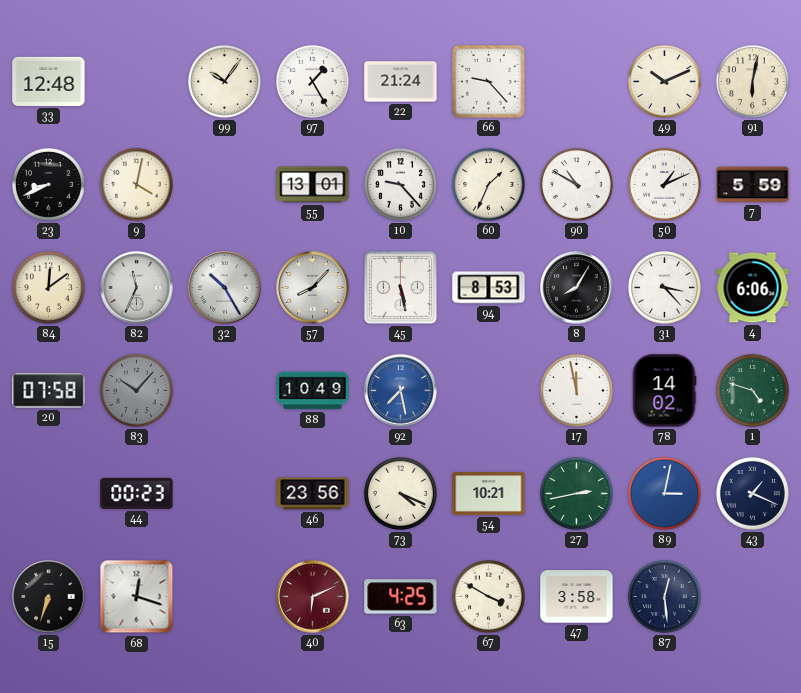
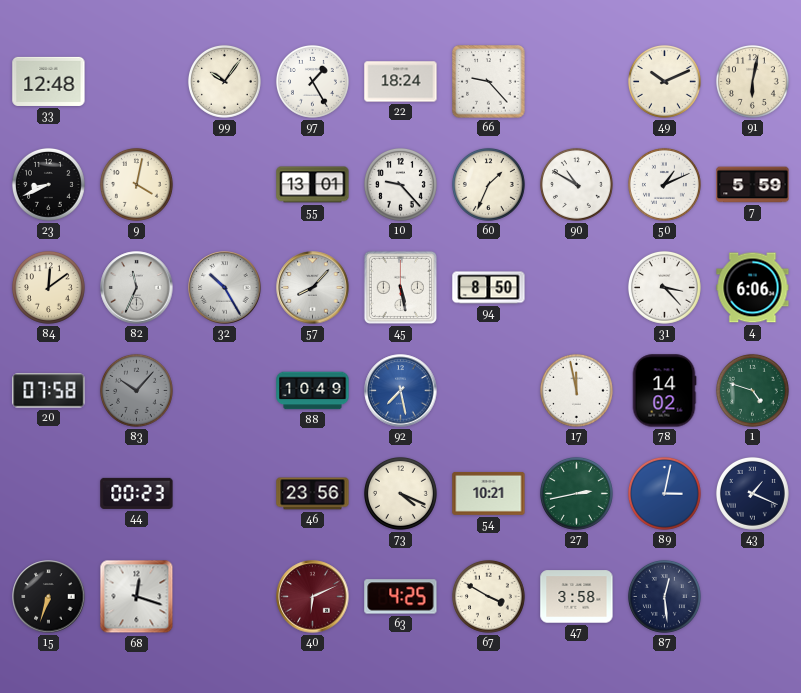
22: 21:24 -> 18:24
94: 8:53 -> 8:50
8: 8:05 -> none
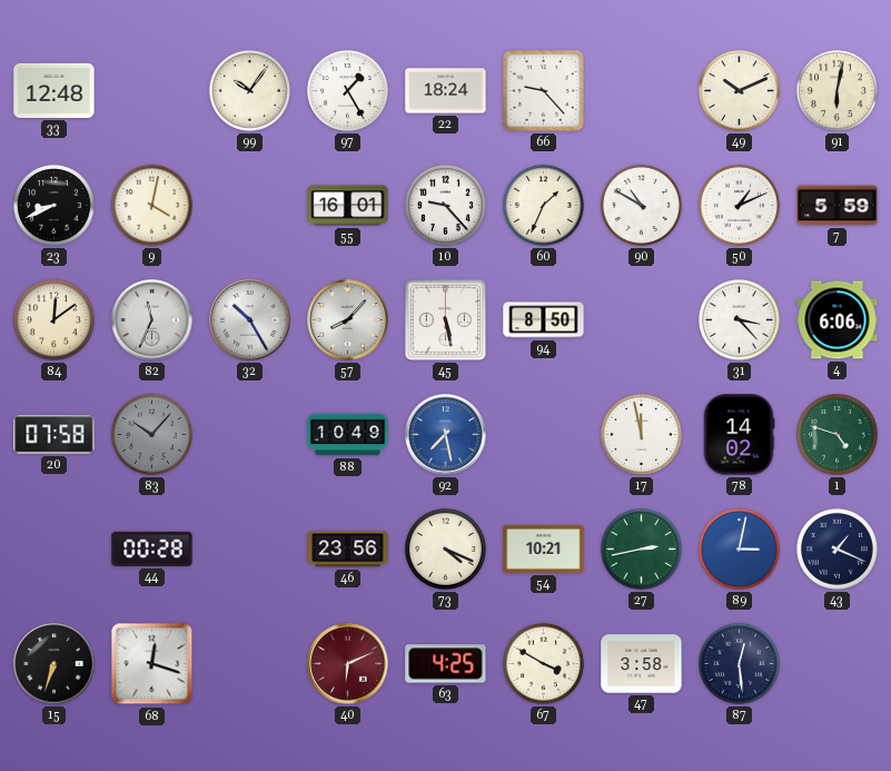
55: 13:01 -> 16:01
44: 00:23 -> 00:28
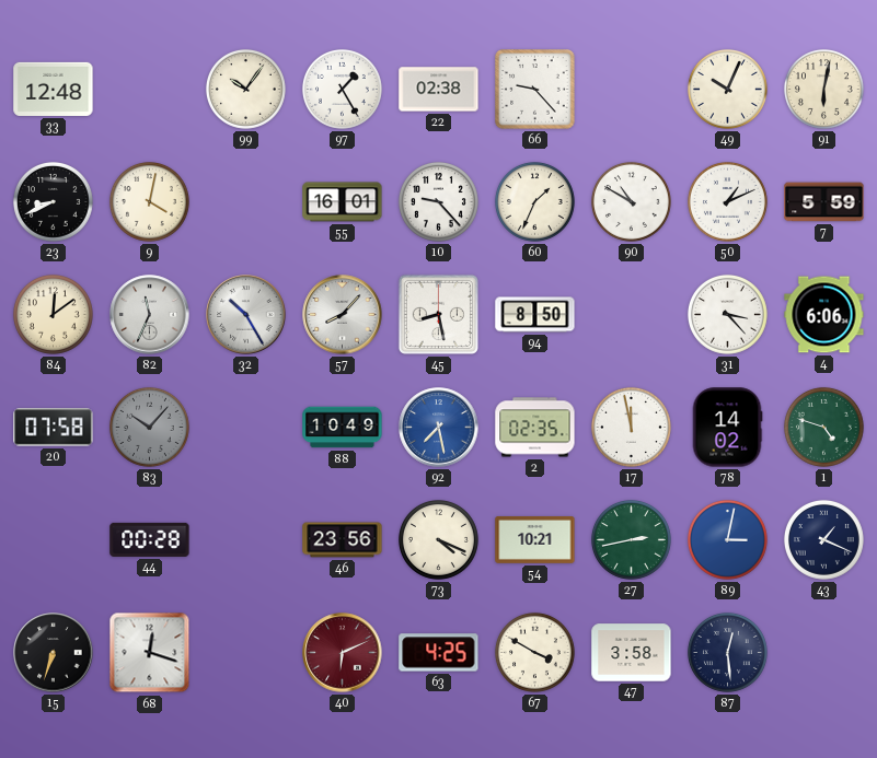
22: 18:24 -> 02:38
49: 10:11 -> 10:04
45: 5:28 -> 8:28
2: none -> 02:35
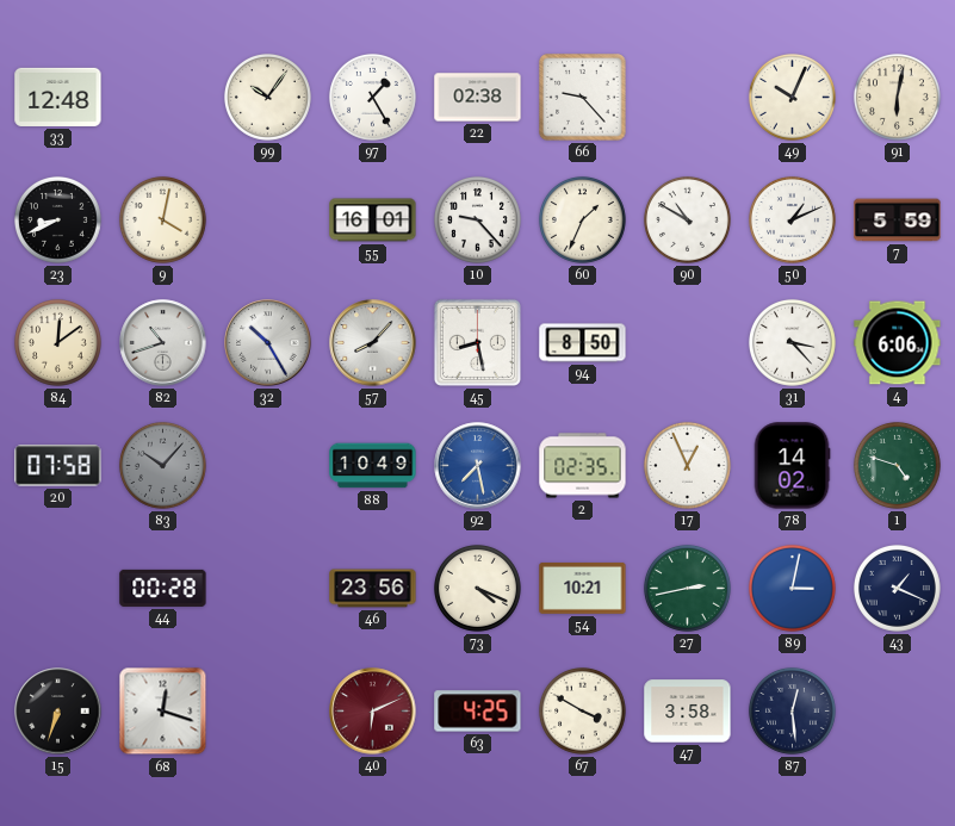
82: 11:34 -> 10:42
17: 11:58 -> 12:56
